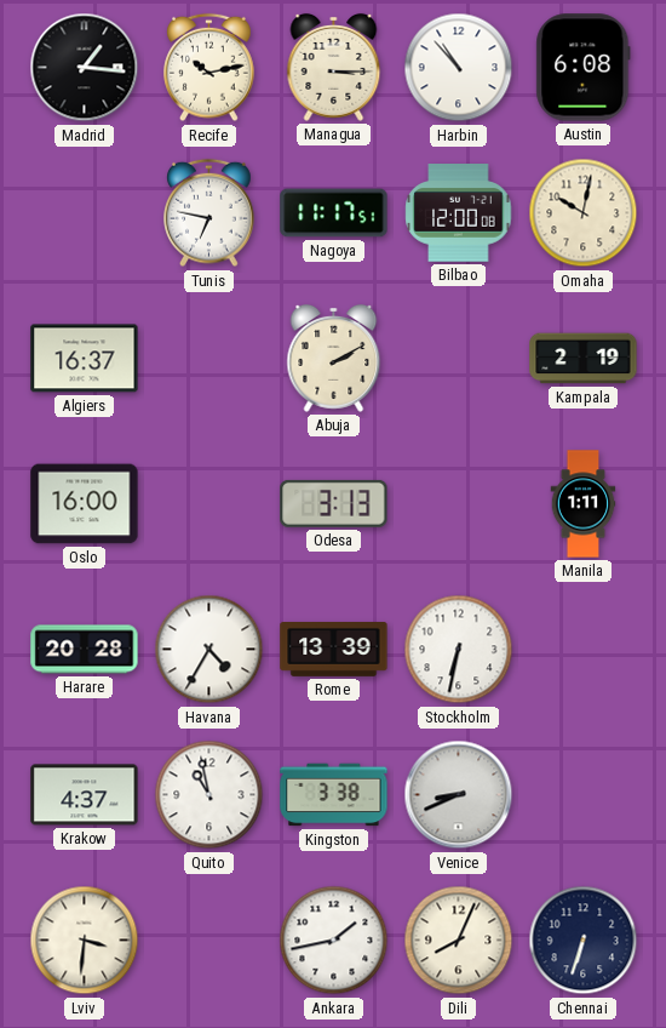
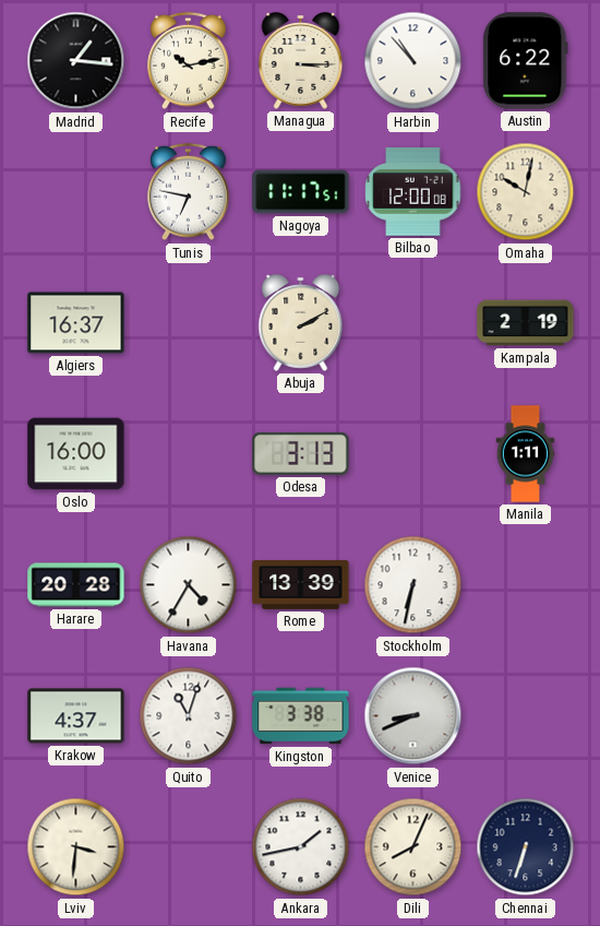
Austin: 6:08 -> 6:22
Quito: 10:58 -> 11:03
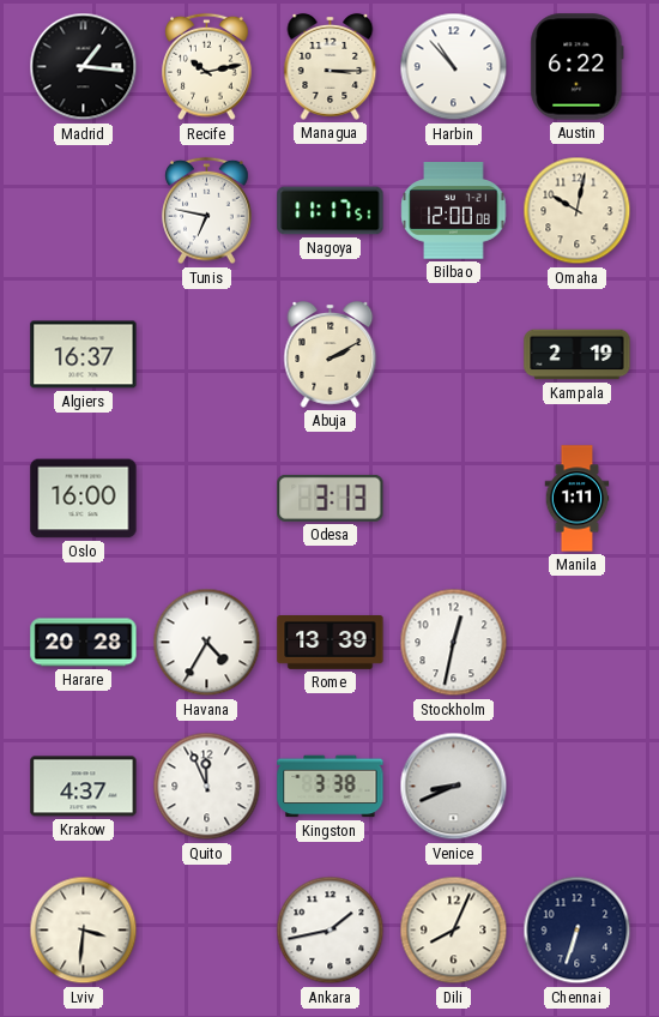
Stockholm: 6:32 -> 12:32
Quito: 11:03 -> 11:56
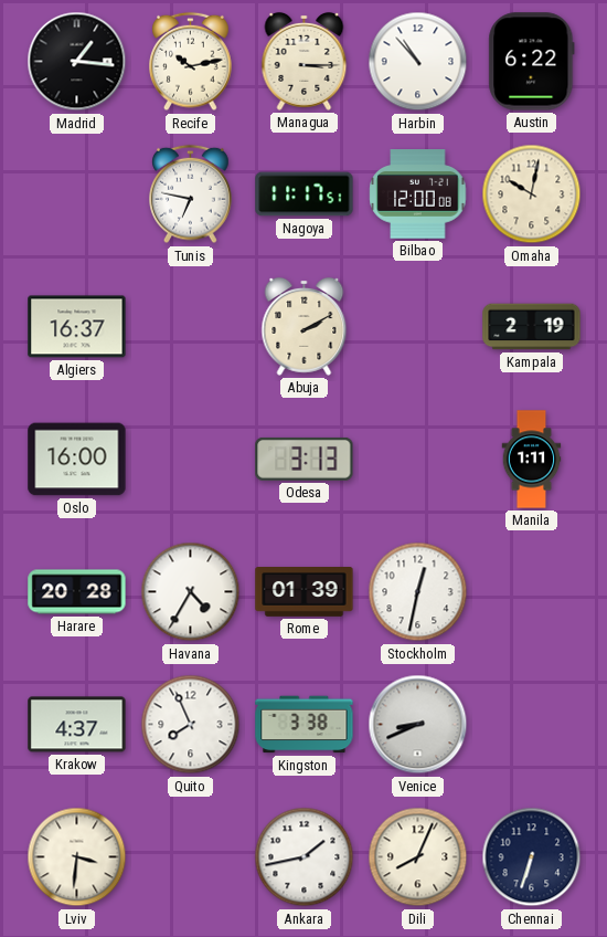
Rome: 13:39 -> 01:39
Quito: 11:56 -> 7:56
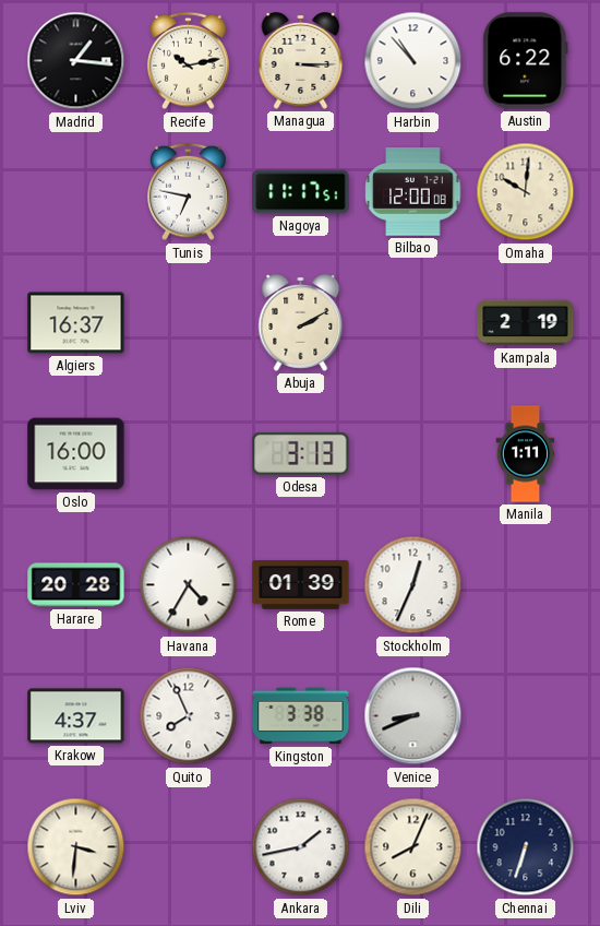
Omaha: 10:02 -> 10:01
Stockholm: 12:32 -> 12:34
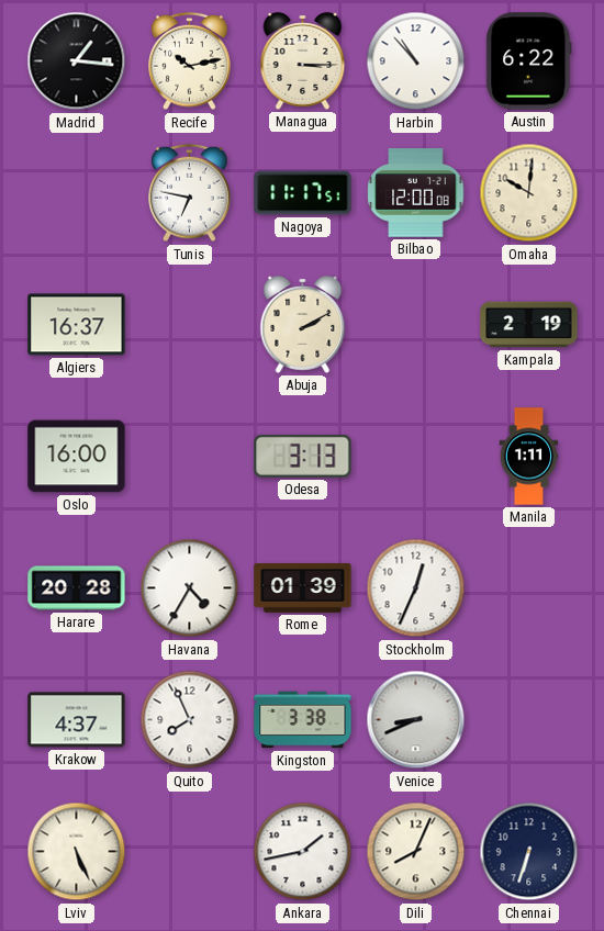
Lviv: 3:31 -> 5:26
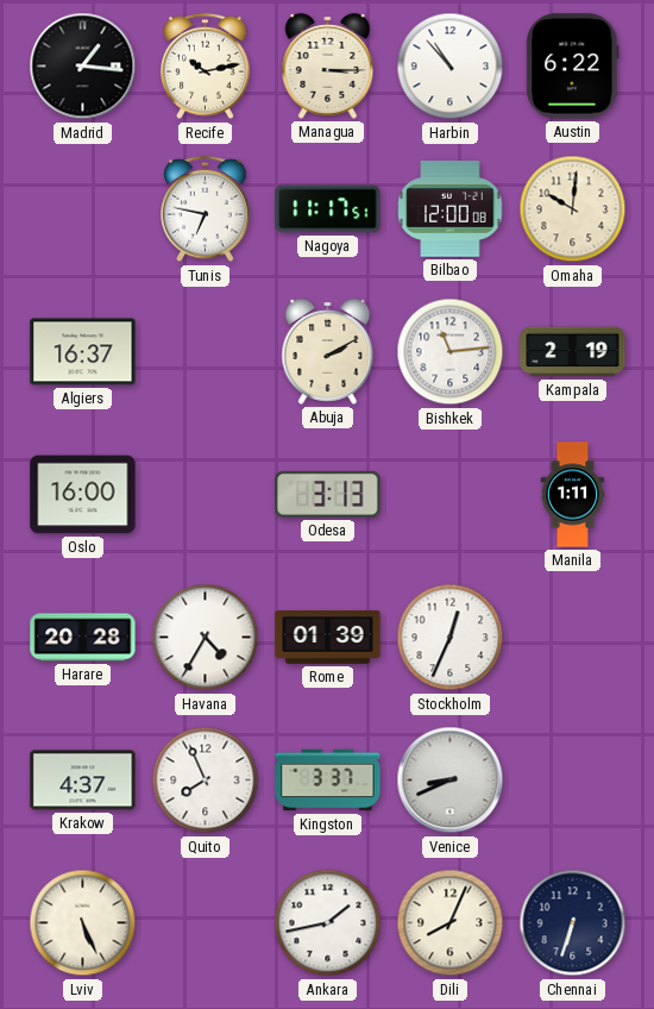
Bishkek: none -> 11:14
Kingston: 3:38 -> 3:37
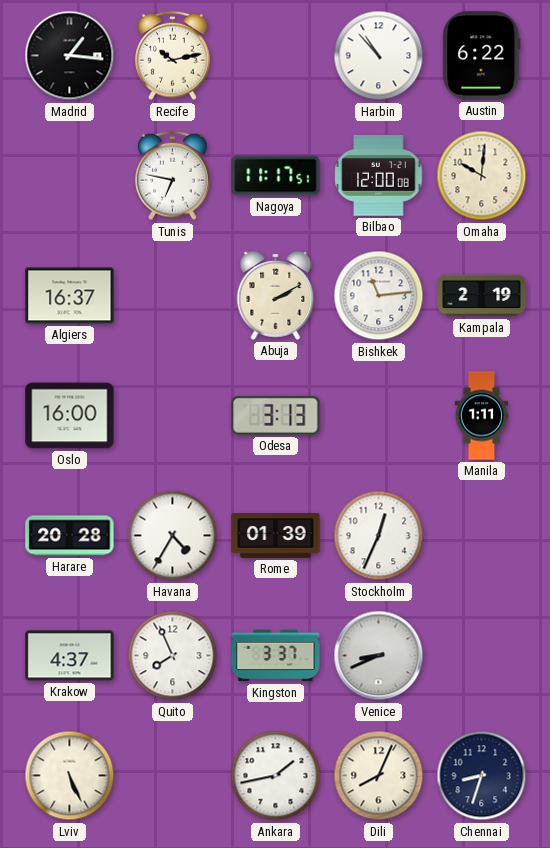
Managua: 3:15 -> none
Chennai: 6:33 -> 8:33
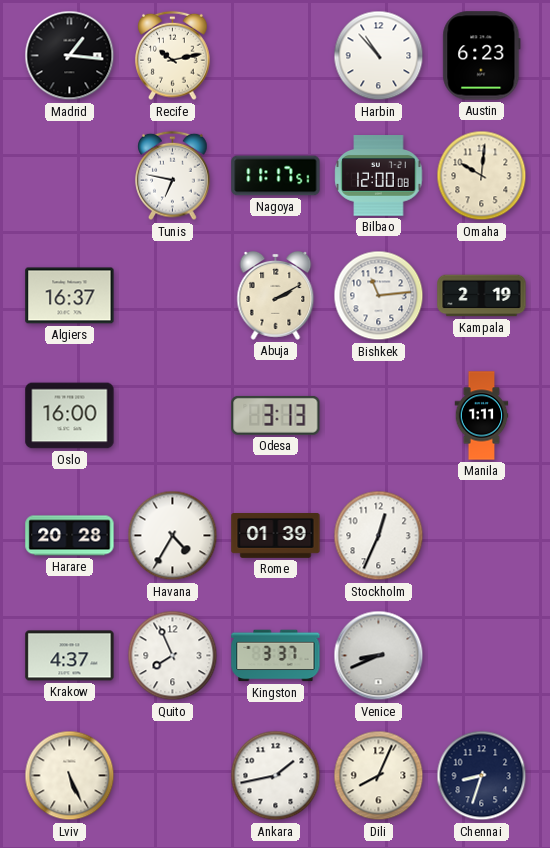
Austin: 6:22 -> 6:23
